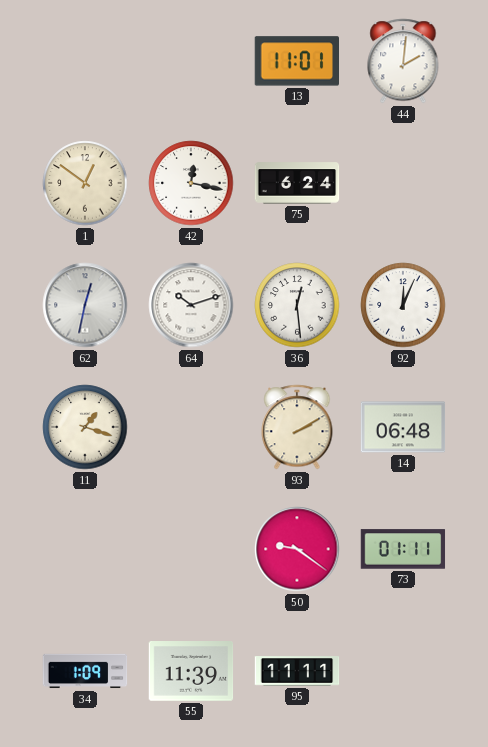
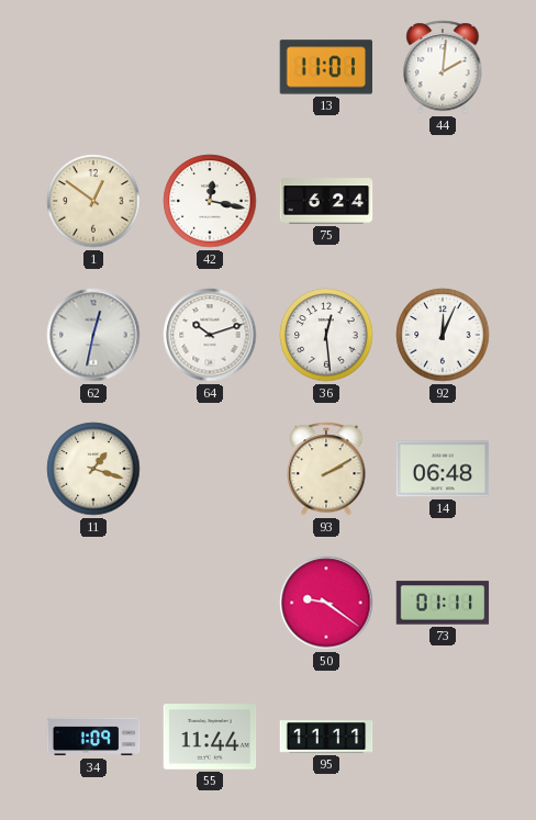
55: 11:39 -> 11:44
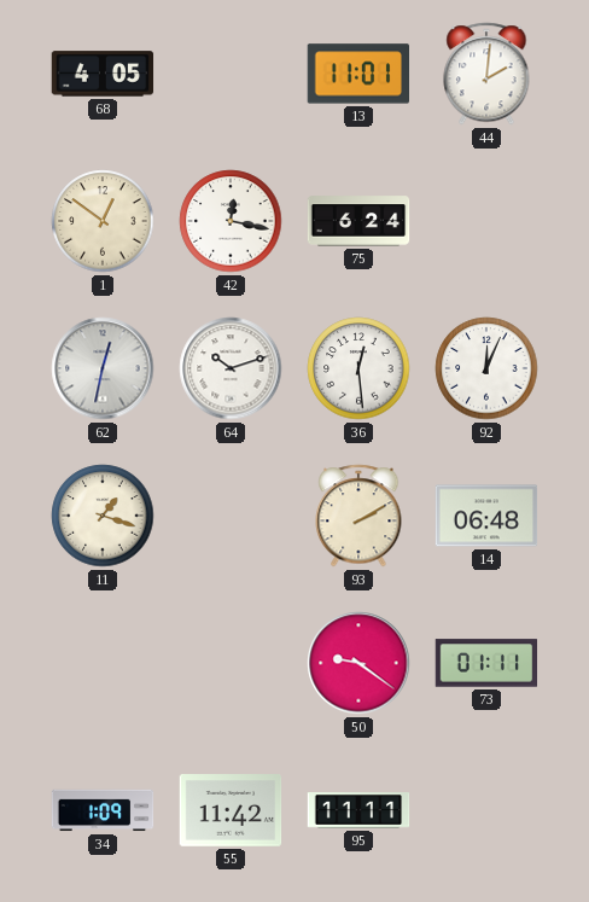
68: none -> 4:05
55: 11:44 -> 11:42
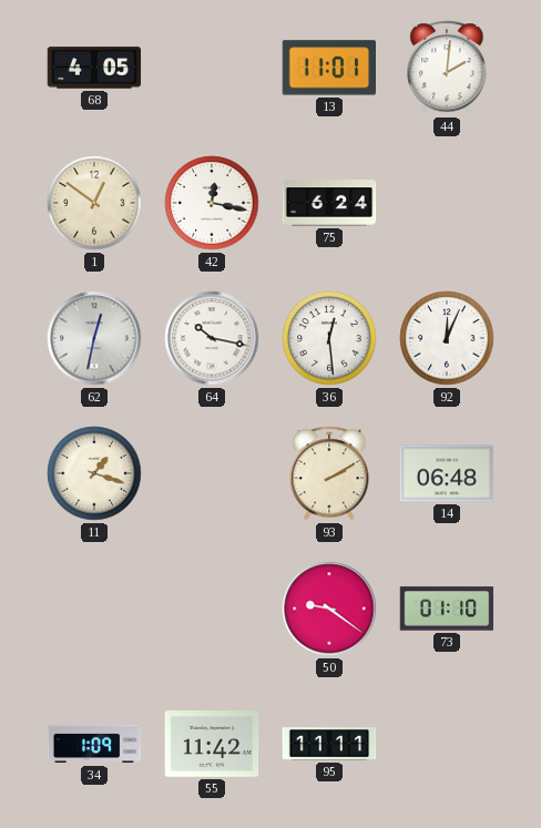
64: 10:12 -> 10:17
73: 01:11 -> 01:10
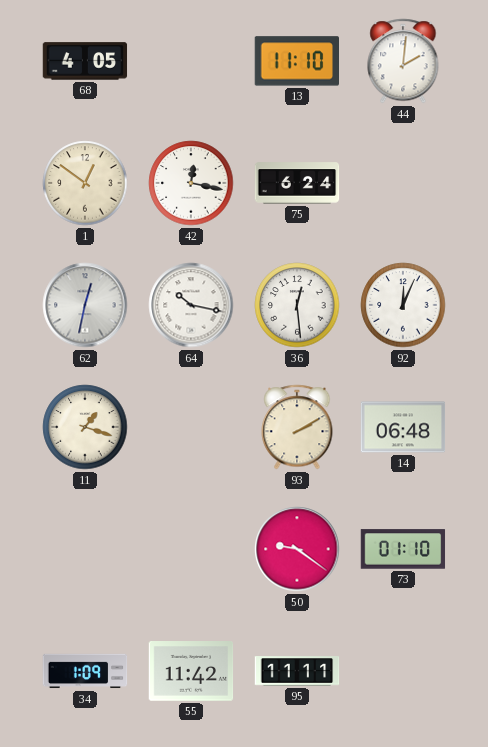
13: 11:01 -> 11:10
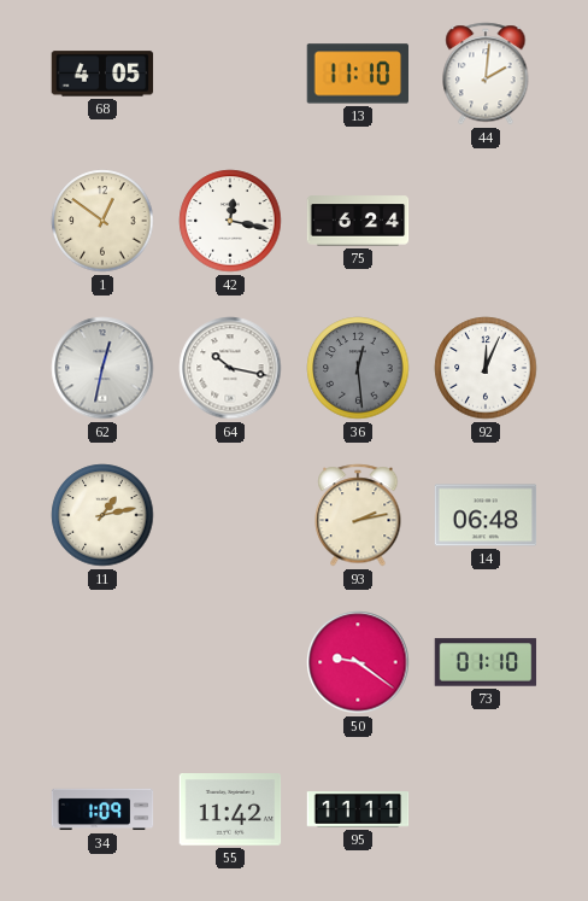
36 dial: white -> grey
11: 1:18 -> 1:13
93: 2:10 -> 2:13
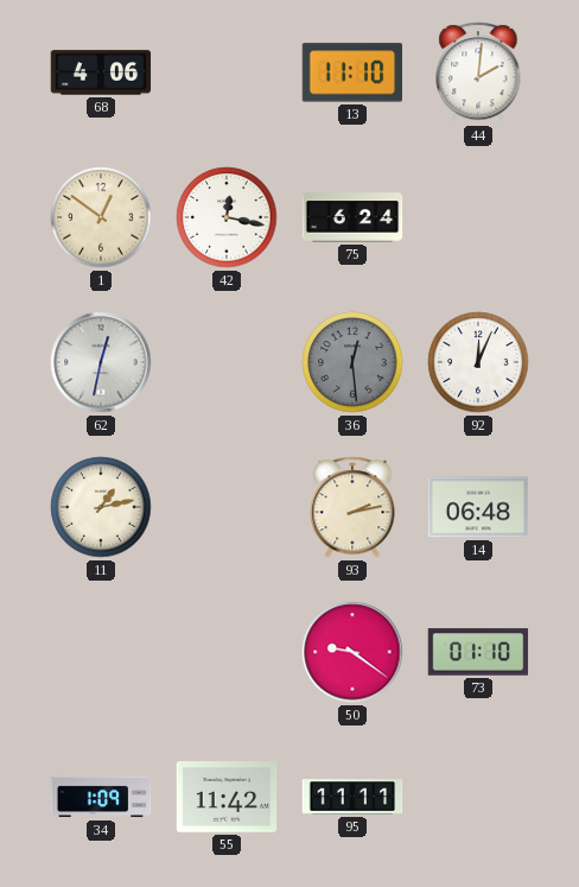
68: 4:05 -> 4:06
64: 10:17 -> none
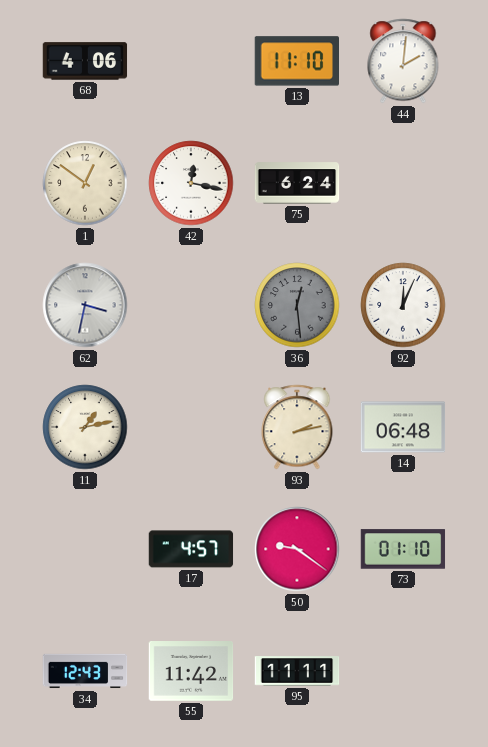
62: 12:32 -> 3:32
17: none -> 4:57
34: 1:09 -> 12:43
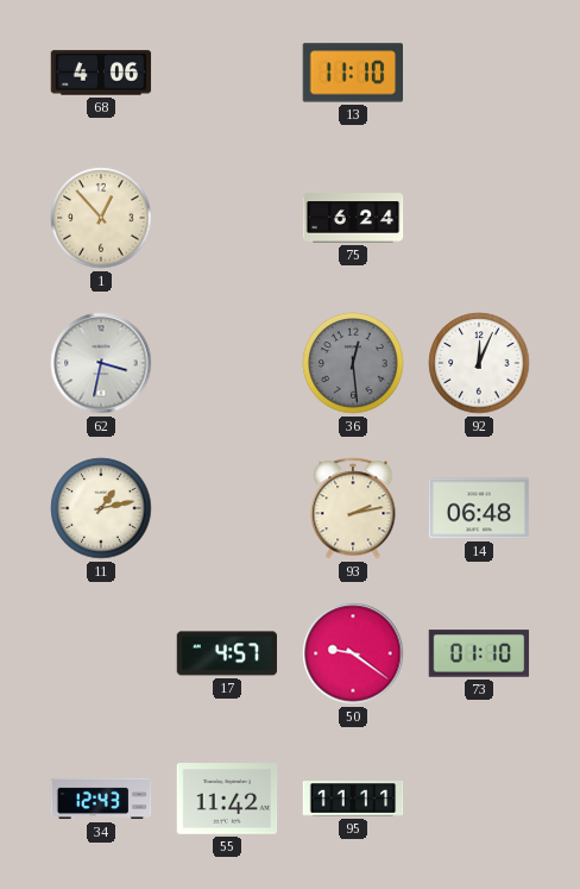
44: 2:01 -> none
1: 12:51 -> 12:53
42: 12:17 -> none
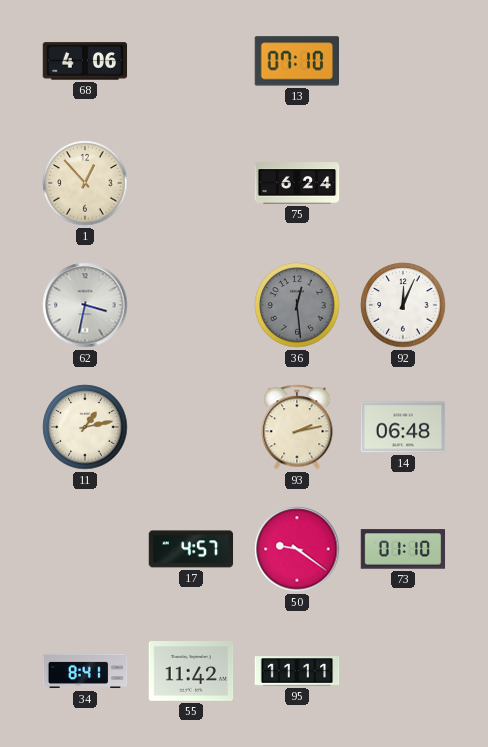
13: 11:10 -> 07:10
34: 12:43 -> 8:41
